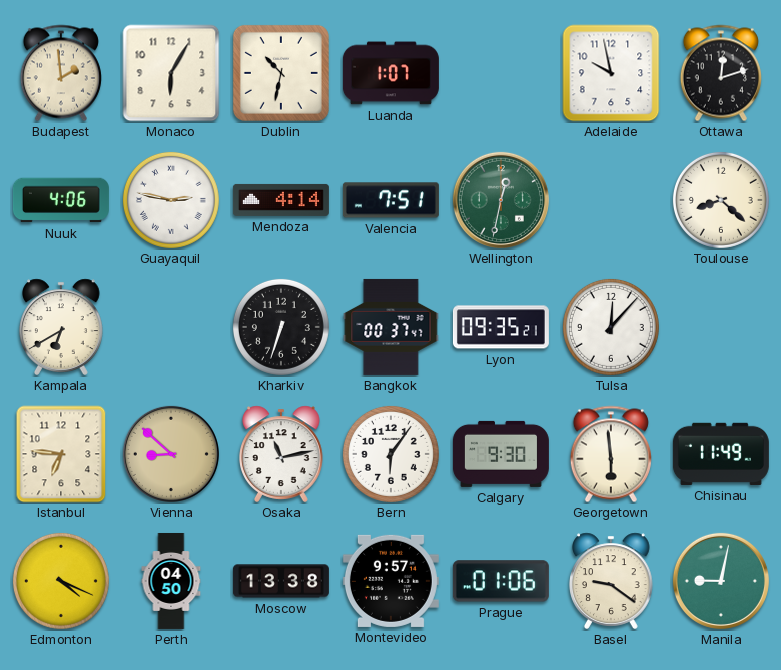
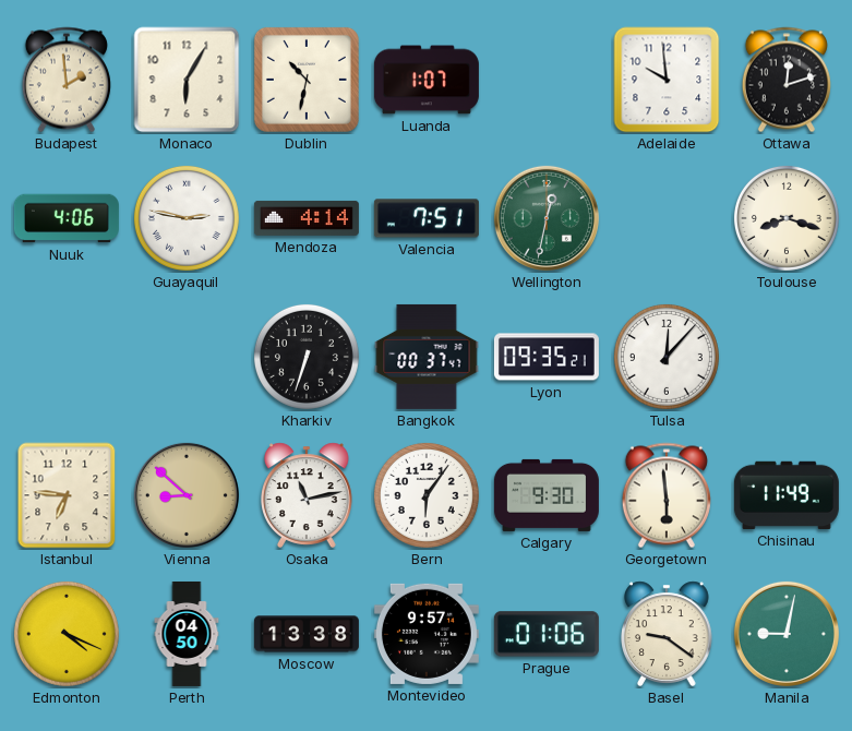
Adelaide: 9:58 -> 9:59
Toulouse: 8:22 -> 8:18
Kampala: 6:40 -> none
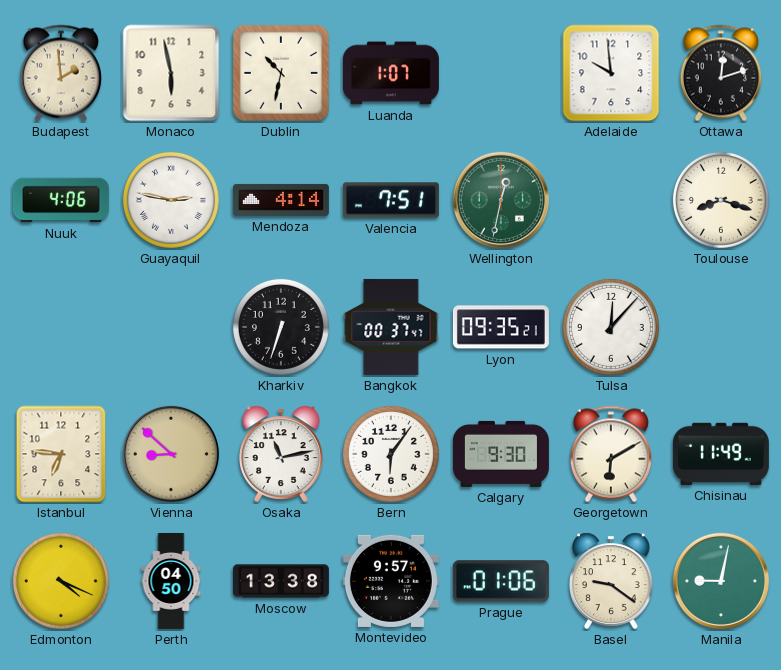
Monaco: 6:05 -> 5:58
Georgetown: 5:59 -> 6:10
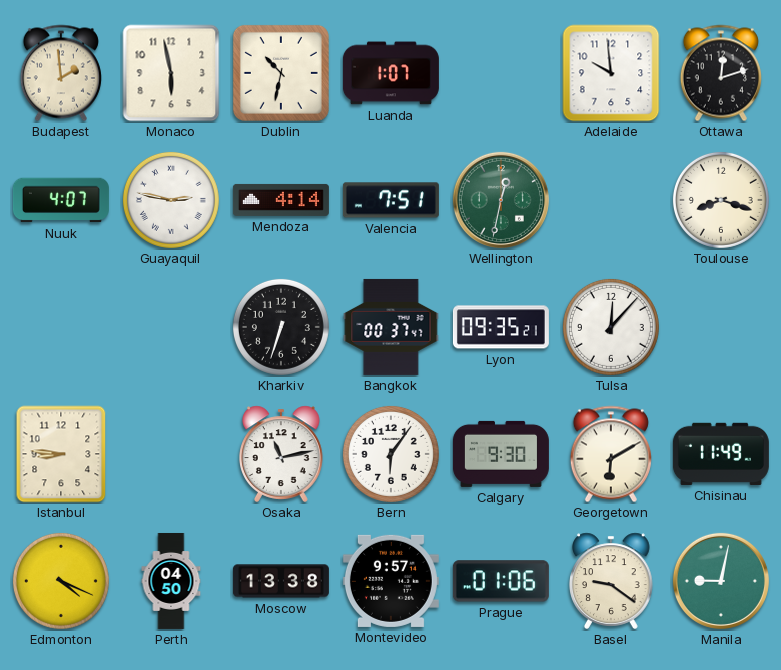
Nuuk: 4:06 -> 4:07
Istanbul: 6:46 -> 8:46
Vienna: 8:52 -> none
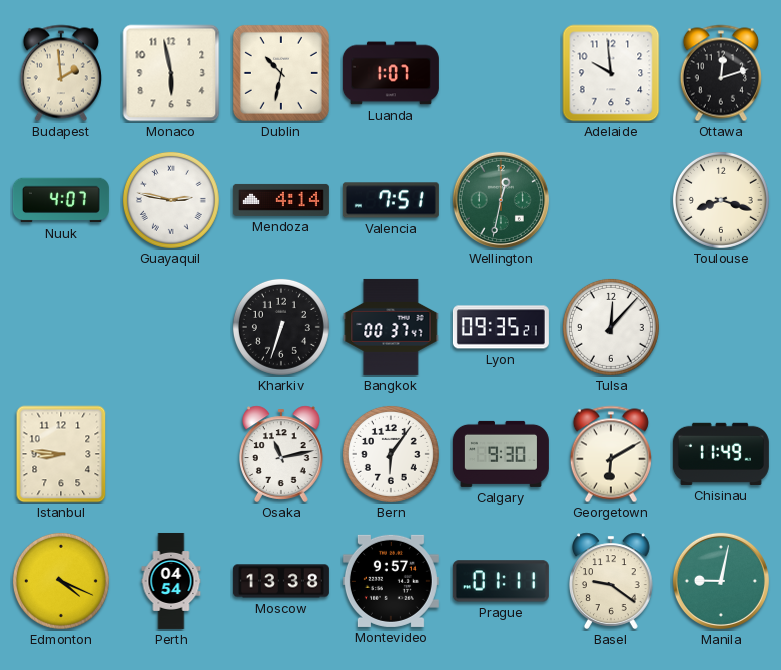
Perth: 04:50 -> 04:54
Prague: 01:06 -> 01:11
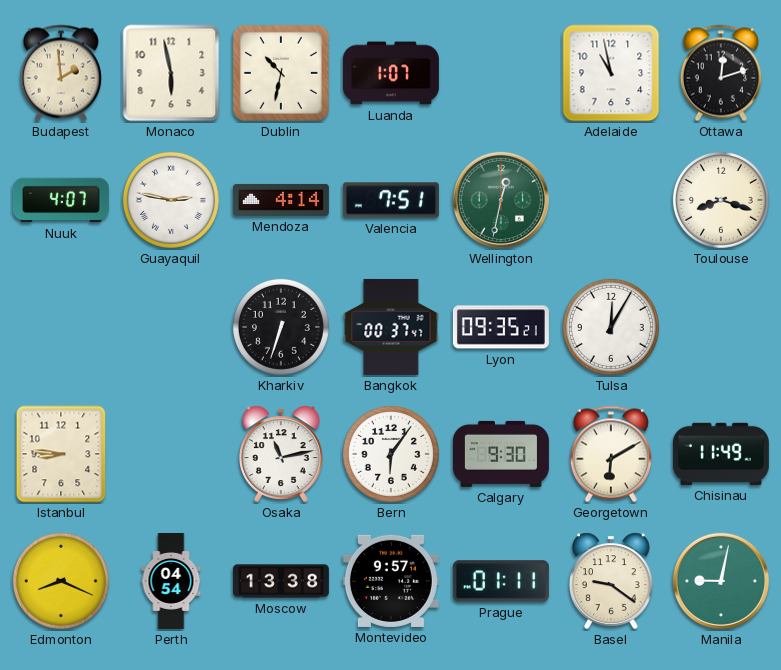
Adelaide: 9:59 -> 10:58
Tulsa: 12:07 -> 12:05
Edmonton: 4:19 -> 8:19
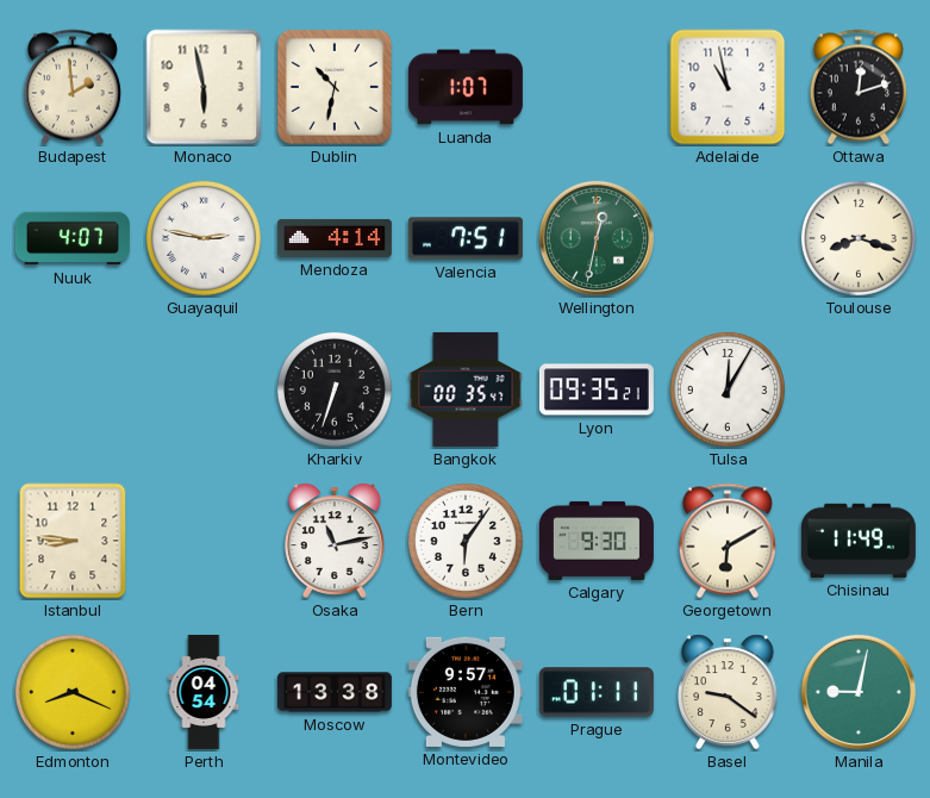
Bangkok: 00:37 -> 00:35
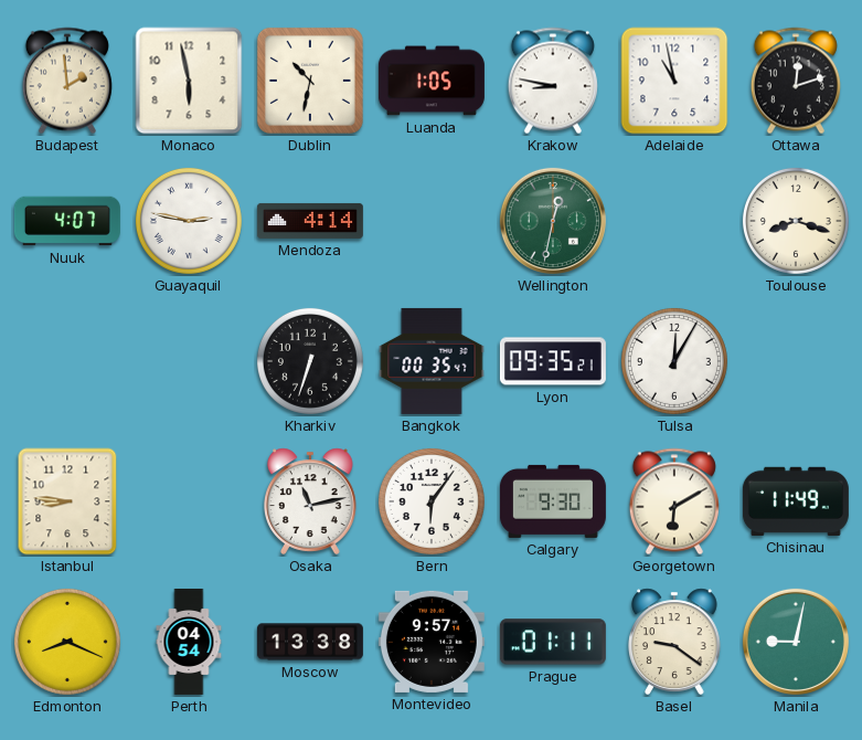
Luanda: 1:07 -> 1:05
Krakow: none -> 8:47
Valencia: 7:51 -> none
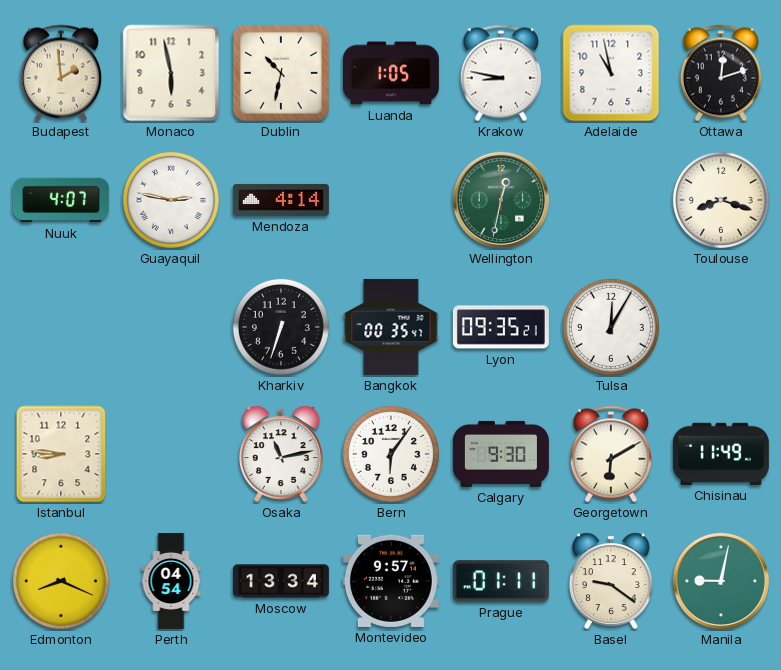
Moscow: 13:38 -> 13:34
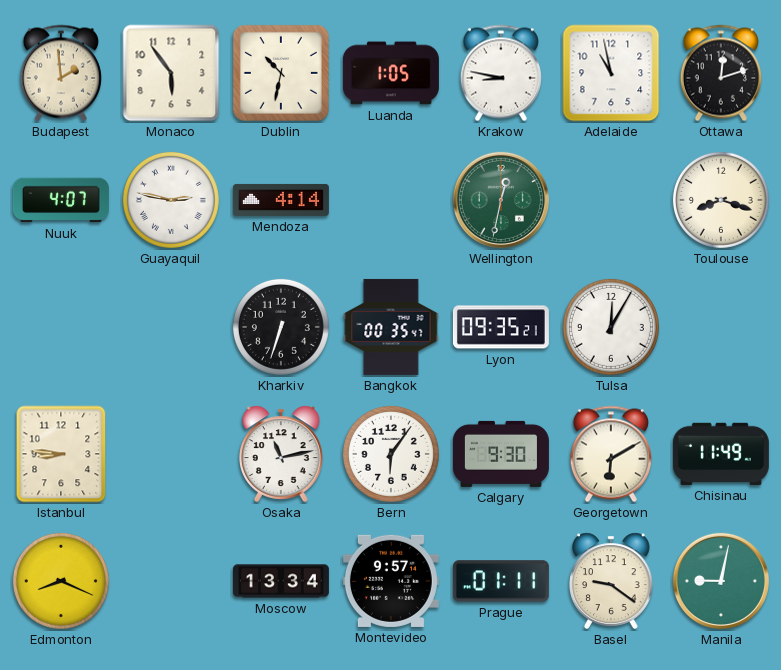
Monaco: 5:58 -> 5:54
Perth: 04:54 -> none
